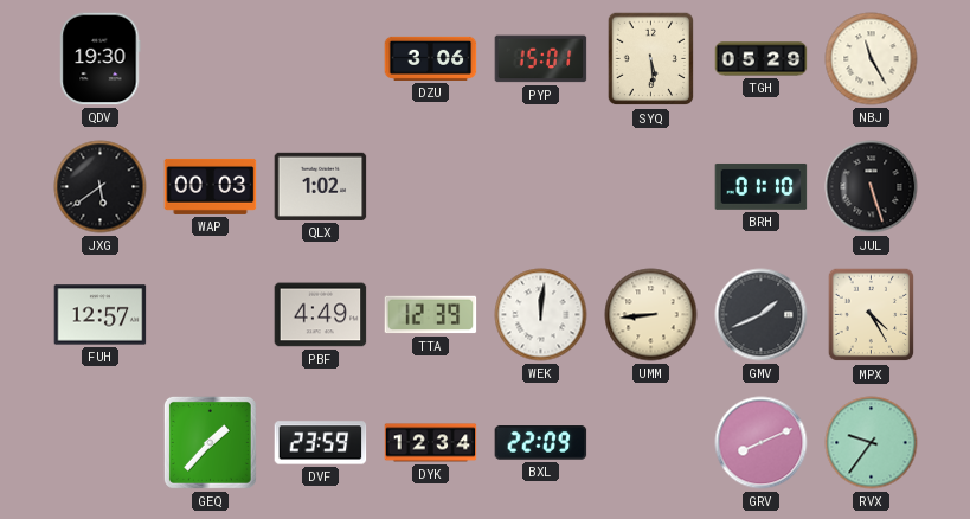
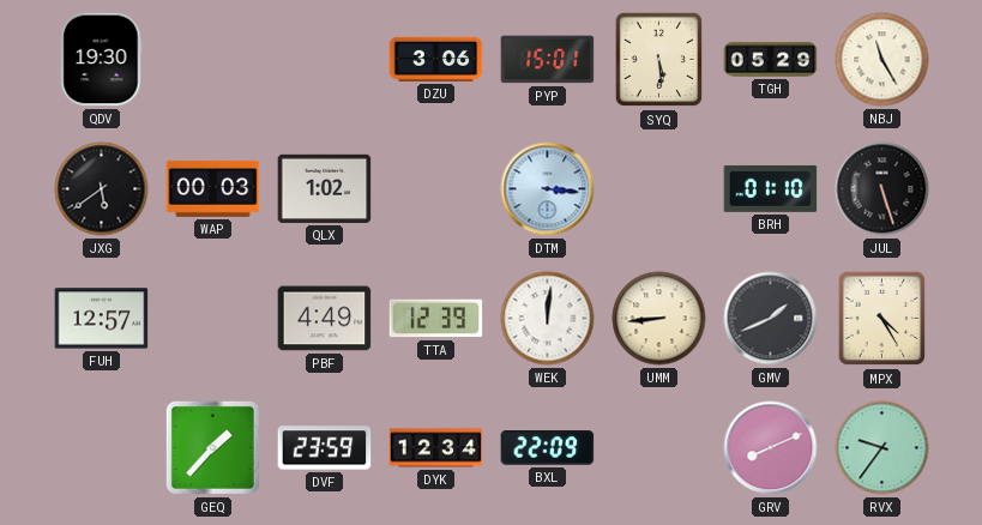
DTM: none -> 3:16
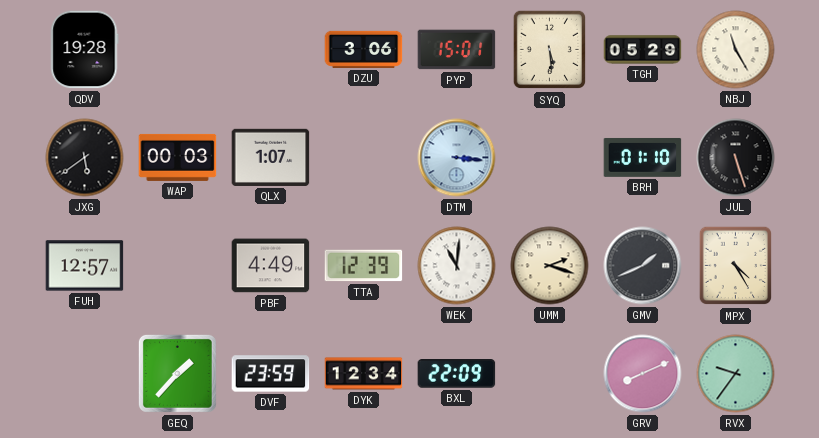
QDV: 19:30 -> 19:28
QLX: 1:02 -> 1:07
WEK: 12:01 -> 11:01
UMM: 8:44 -> 2:18
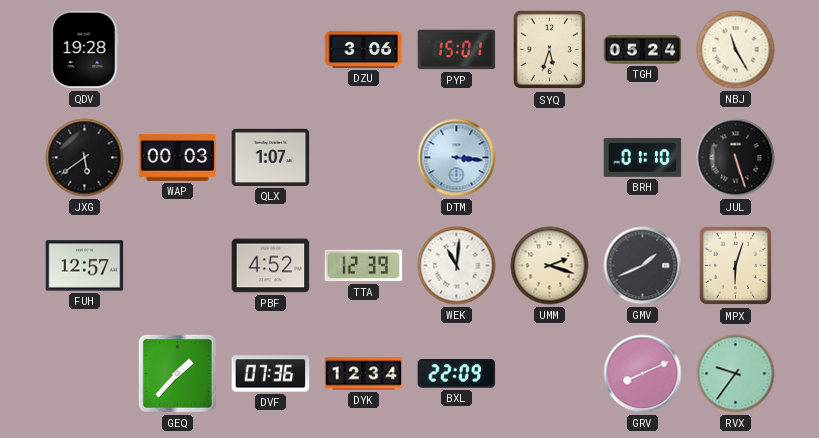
SYQ: 5:29 -> 5:33
TGH: 05:29 -> 05:24
PBF: 4:49 -> 4:52
MPX: 4:25 -> 6:03
DVF: 23:59 -> 07:36
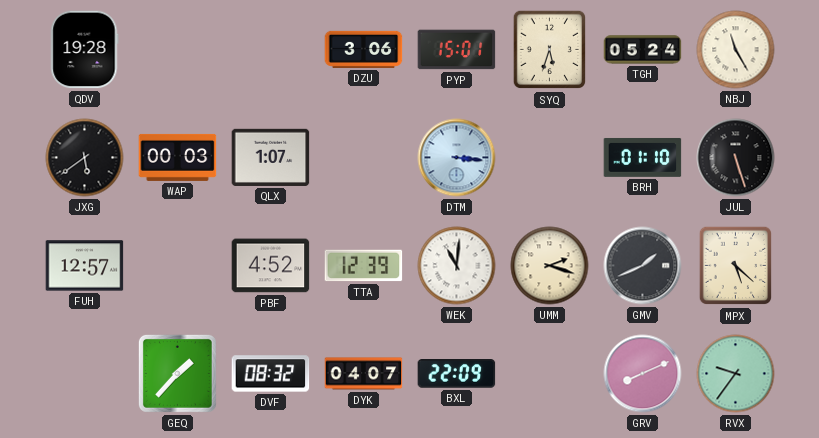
MPX: 6:03 -> 5:22
DVF: 07:36 -> 08:32
DYK: 12:34 -> 04:07
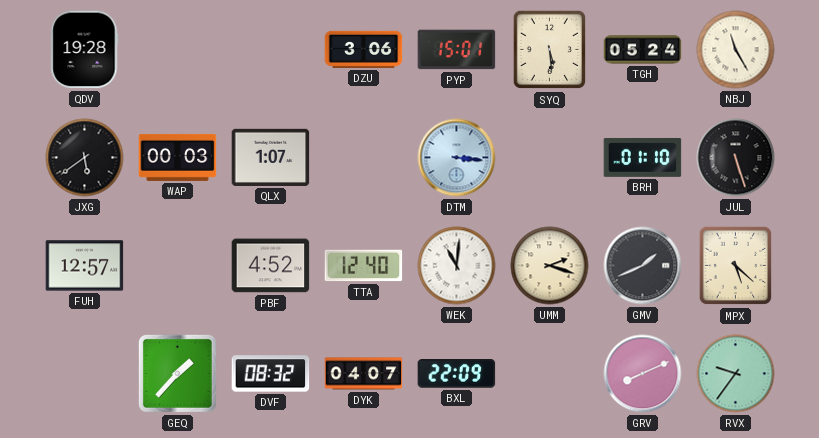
SYQ: 5:33 -> 5:29
TTA: 12:39 -> 12:40
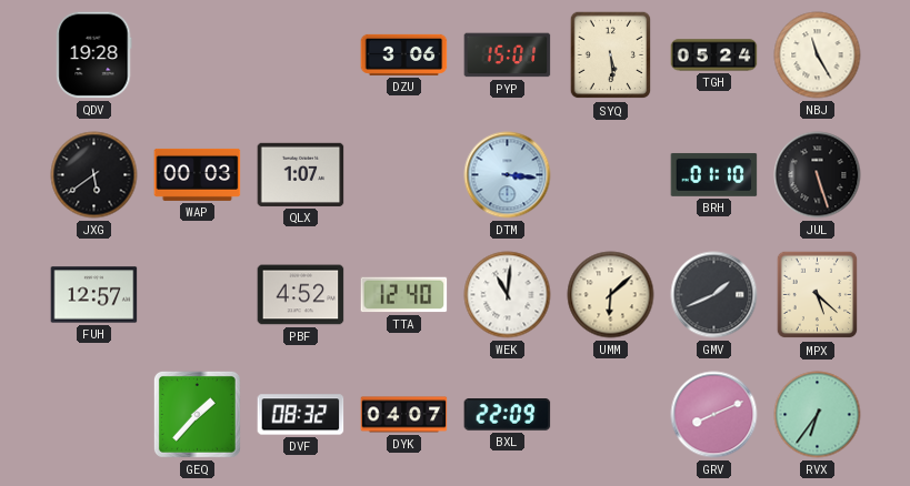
UMM: 2:18 -> 6:08
RVX: 9:36 -> 6:36
